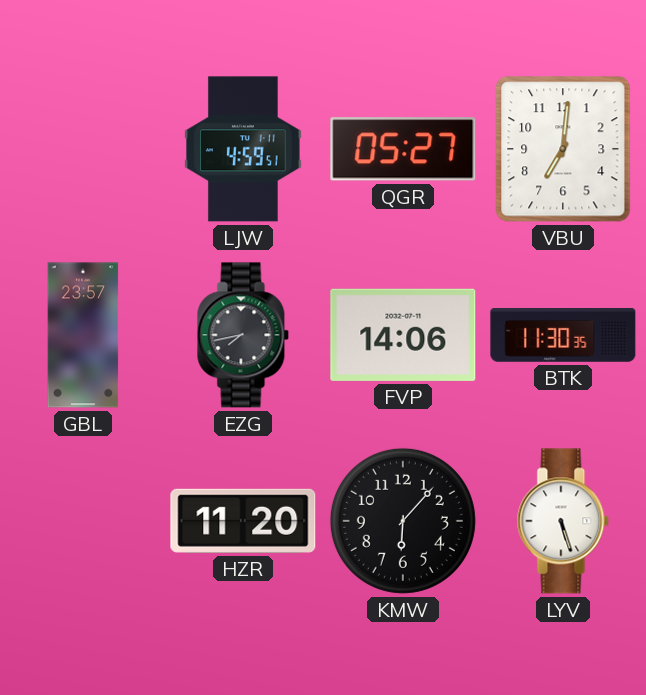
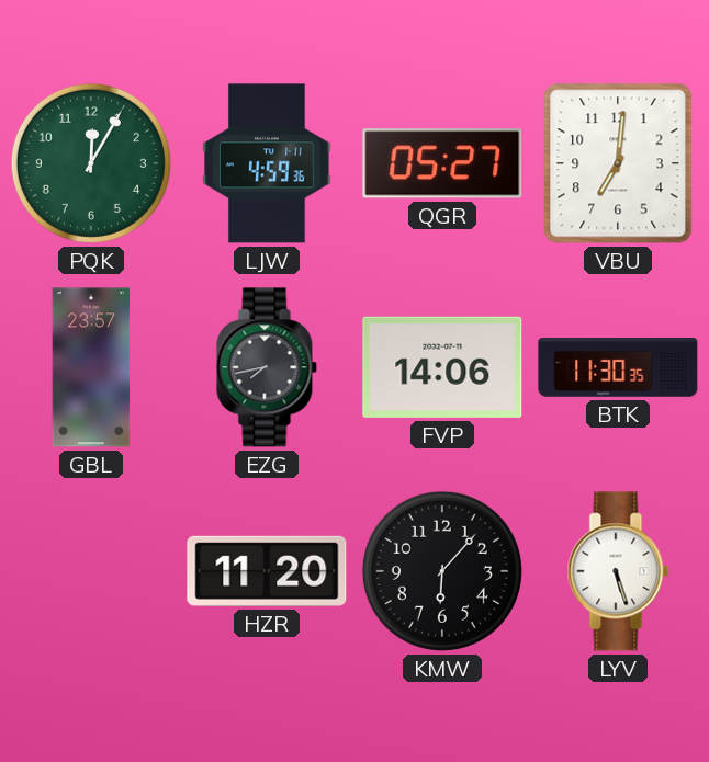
PQK: none -> 12:05
LJW: 4:59:51 -> 4:59:36
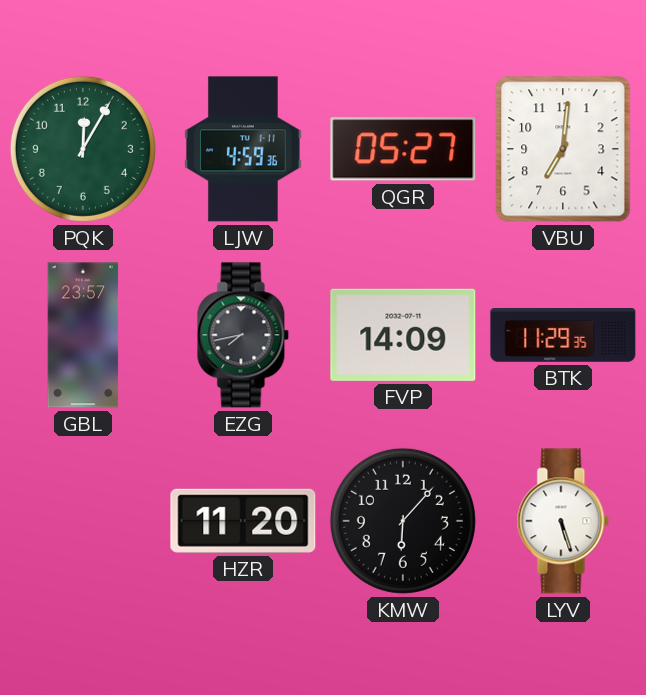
FVP: 14:06 -> 14:09
BTK: 11:30 -> 11:29
